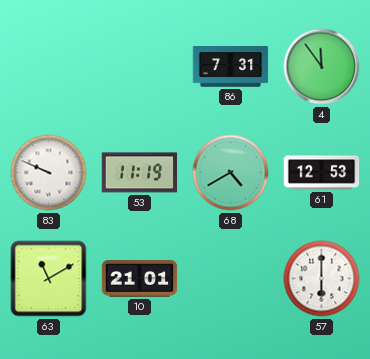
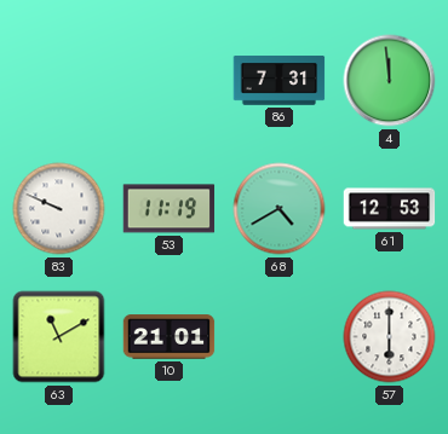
4: 11:54 -> 11:59
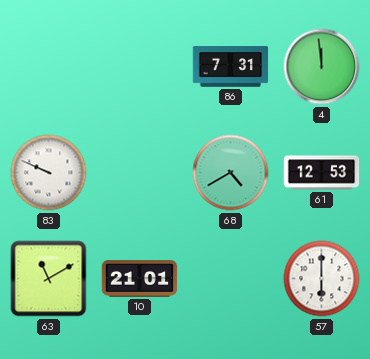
53: 11:19 -> none
